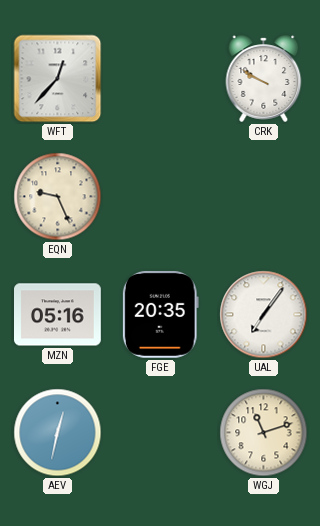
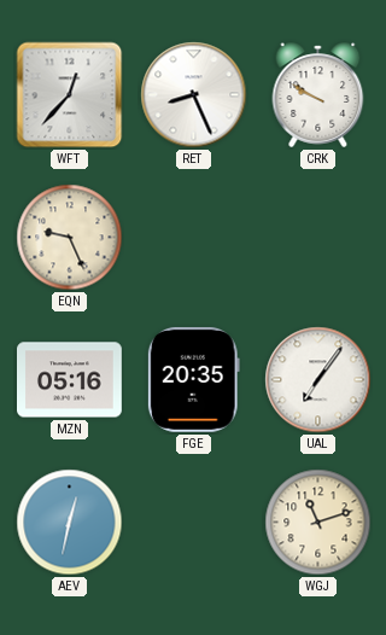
RET: none -> 8:26
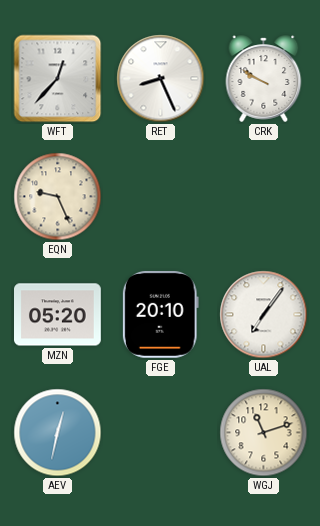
MZN: 05:16 -> 05:20
FGE: 20:35 -> 20:10
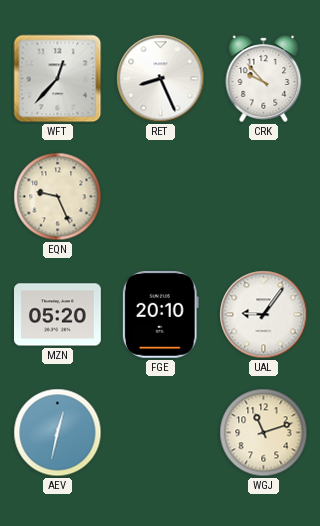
CRK: 9:50 -> 9:53
UAL: 7:06 -> 9:06
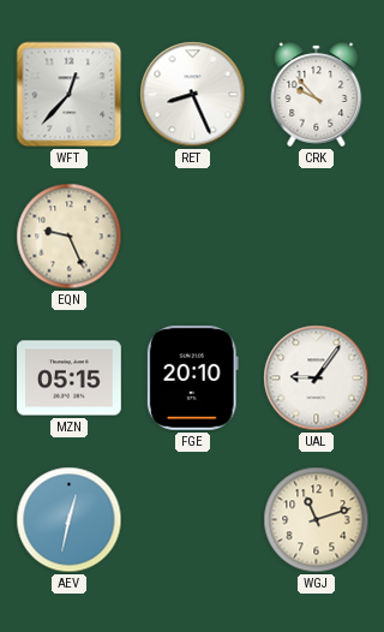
MZN: 05:20 -> 05:15
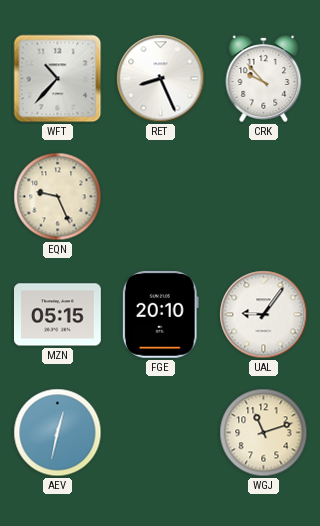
WFT: 12:37 -> 10:37
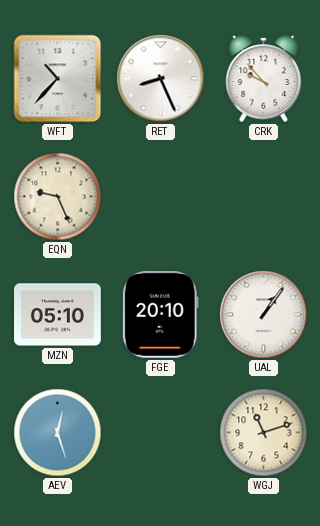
MZN: 05:15 -> 05:10
UAL: 9:06 -> 1:06
AEV: 12:32 -> 12:27
